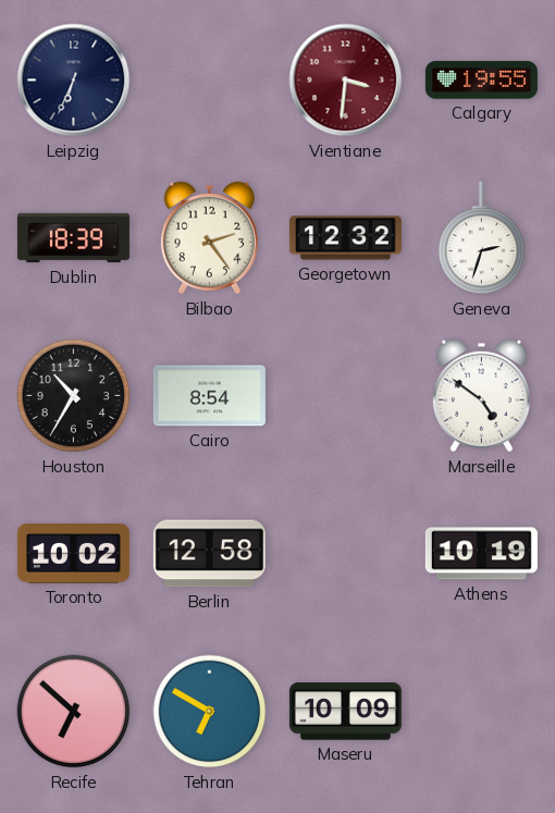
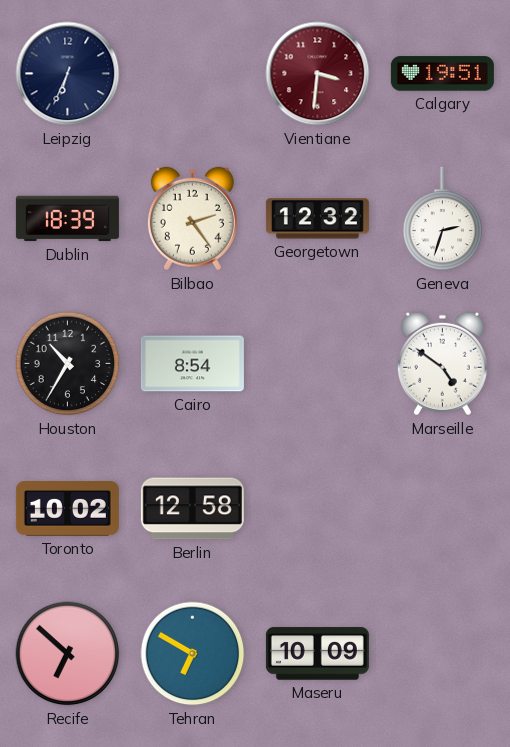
Calgary: 19:55 -> 19:51
Athens: 10:19 -> none
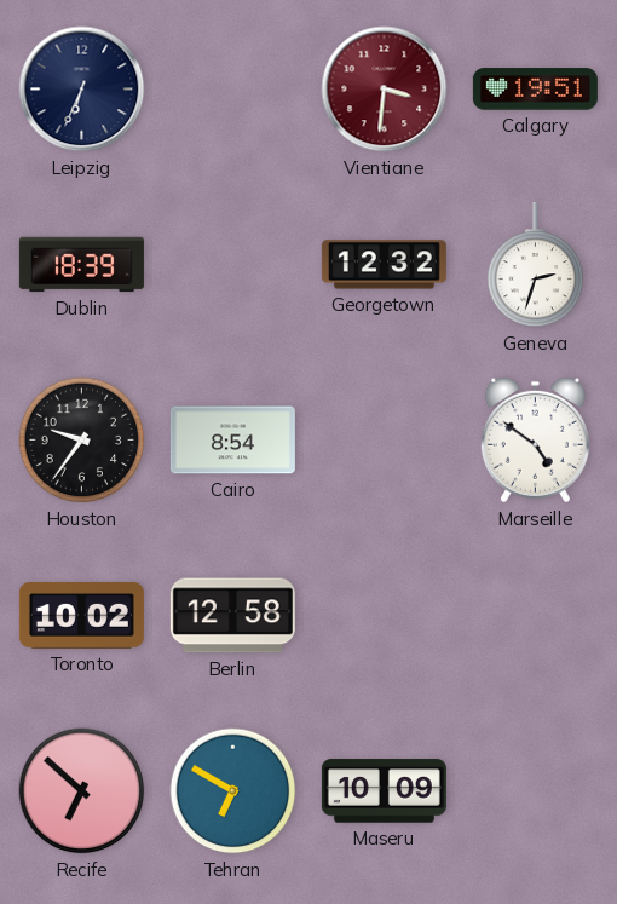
Bilbao: 2:24 -> none
Houston: 10:35 -> 9:36
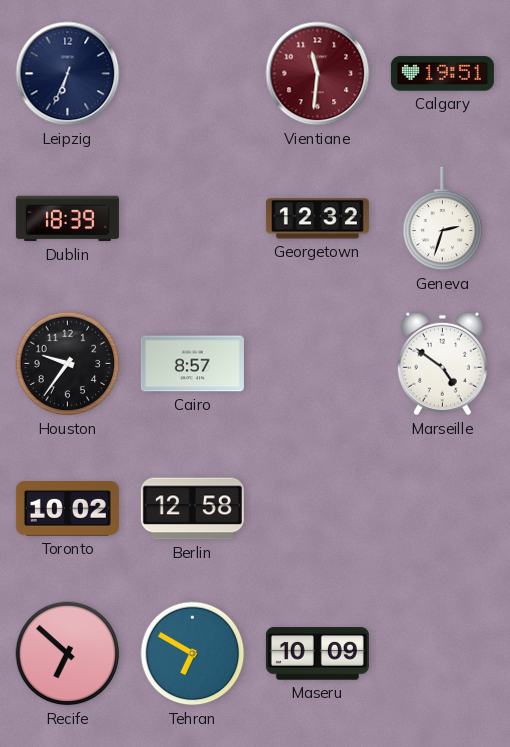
Vientiane: 3:31 -> 11:31
Cairo: 8:54 -> 8:57
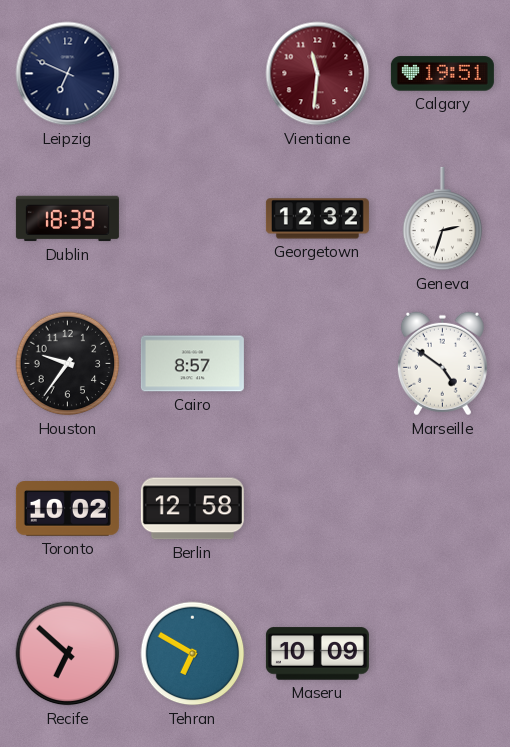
Leipzig: 6:34 -> 6:49
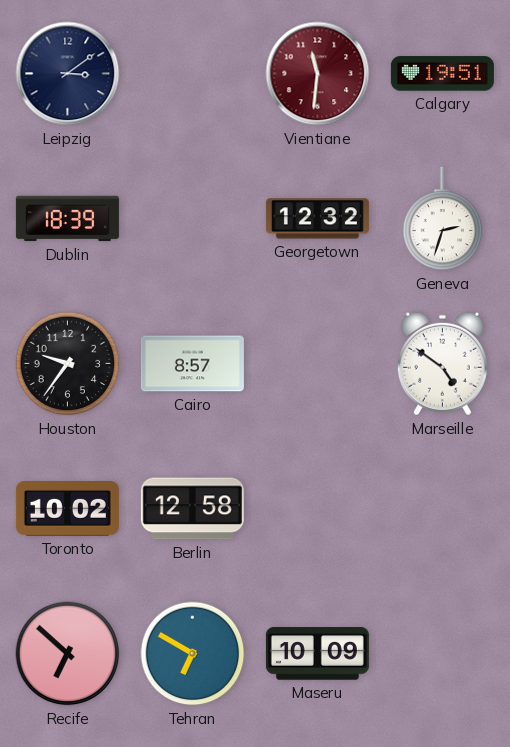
Leipzig: 6:49 -> 3:09
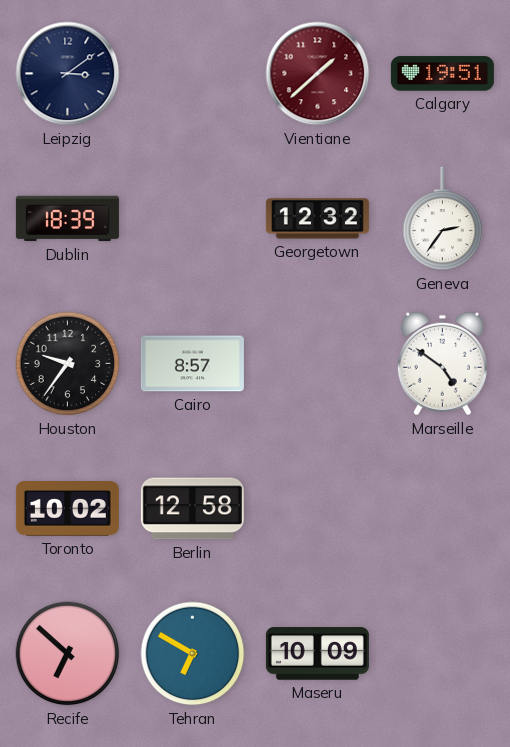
Vientiane: 11:31 -> 1:38
Geneva: 2:33 -> 2:36
